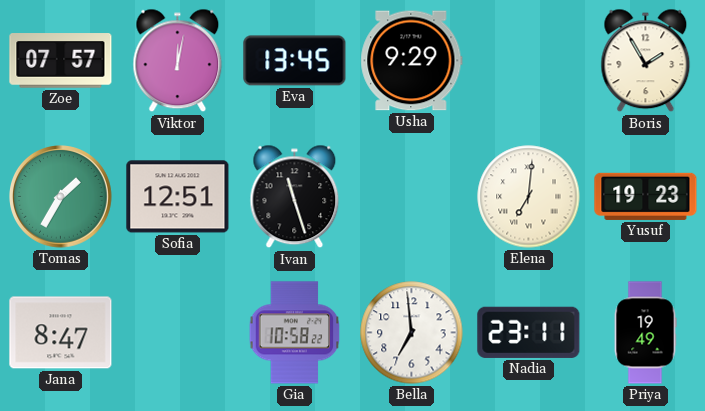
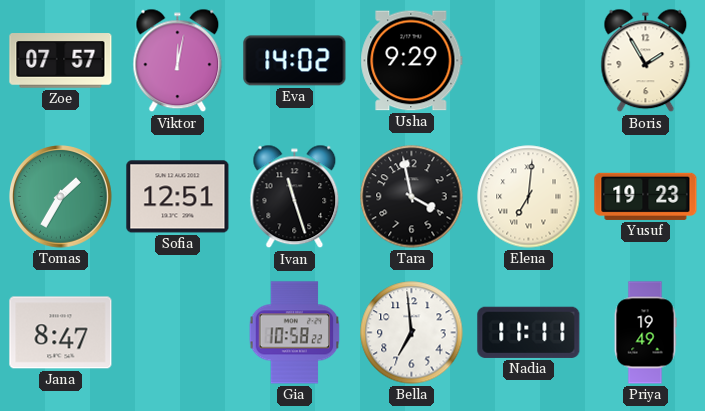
Eva: 13:45 -> 14:02
Tara: none -> 3:58
Nadia: 23:11 -> 11:11
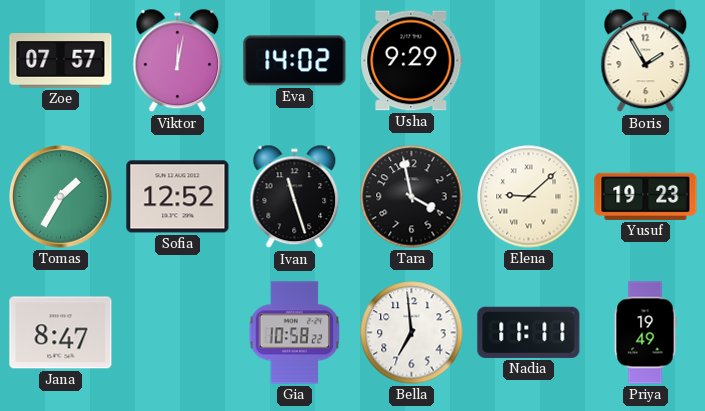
Sofia: 12:51 -> 12:52
Elena: 7:01 -> 9:08
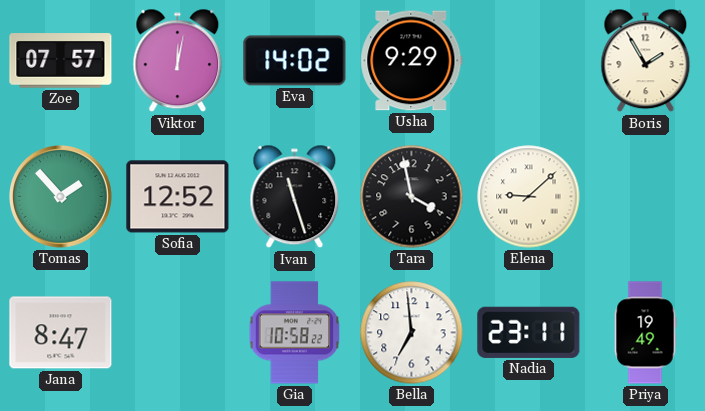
Tomas: 1:35 -> 1:53
Yusuf: 19:23 -> none
Nadia: 11:11 -> 23:11
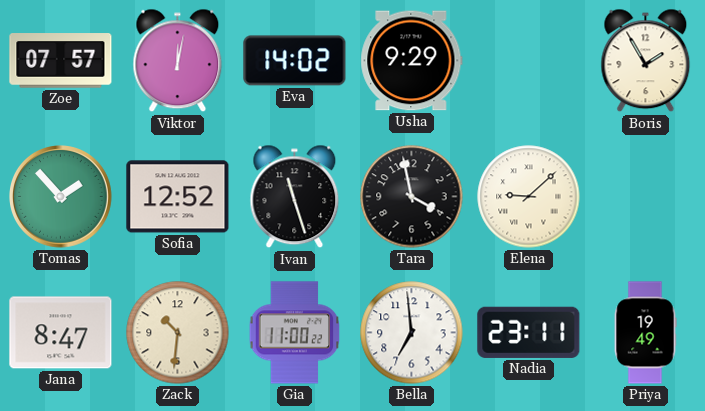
Zack: none -> 10:31
Gia: 10:58 -> 11:00
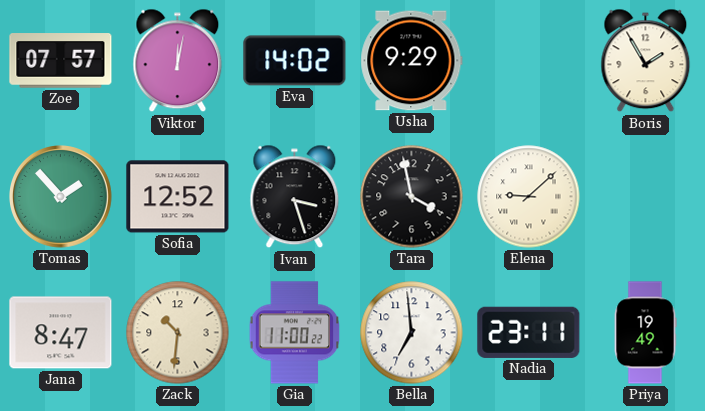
Ivan: 11:27 -> 3:27
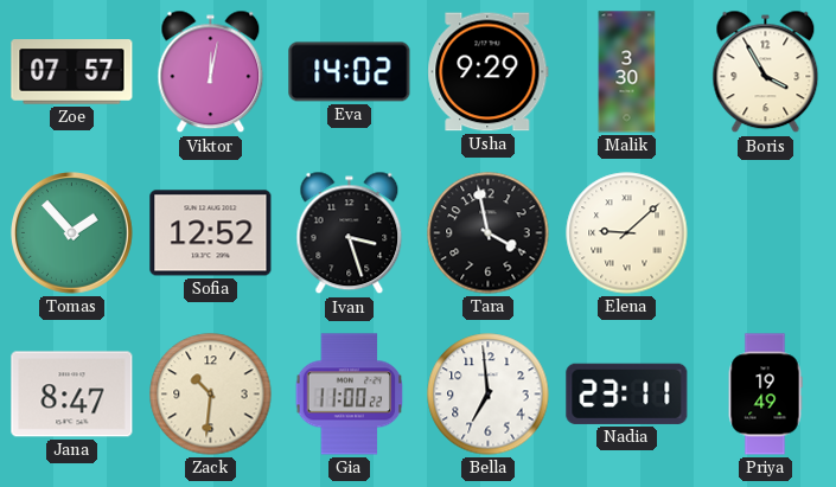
Malik: none -> 3:30
Boris: 1:55 -> 3:55
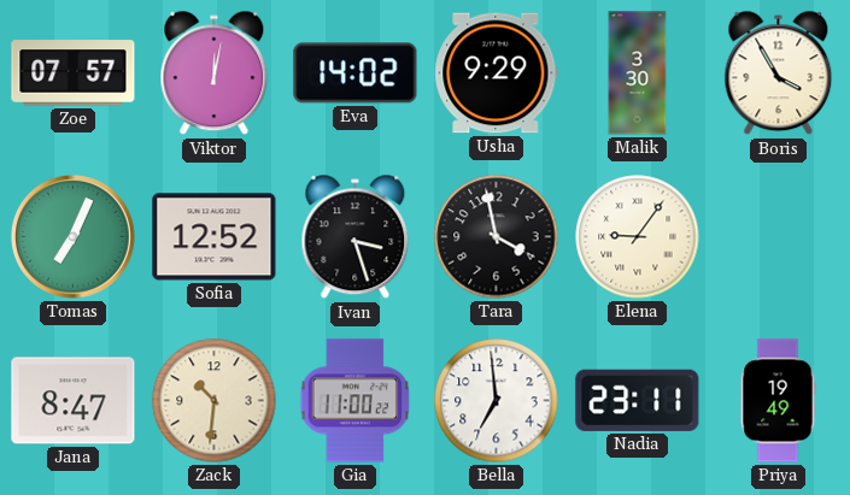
Tomas: 1:53 -> 7:04
Elena: 9:08 -> 9:06
